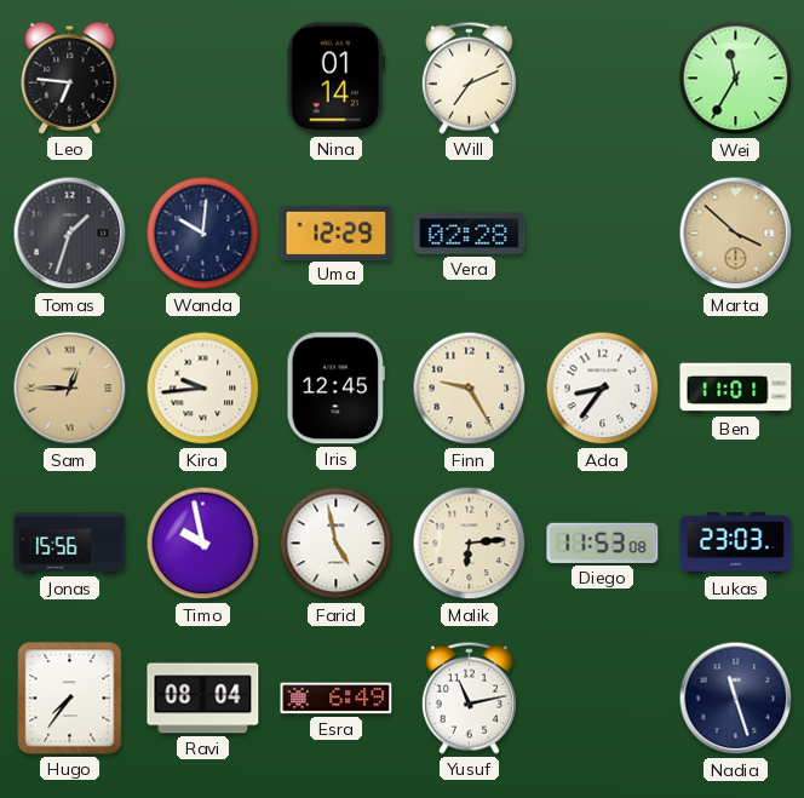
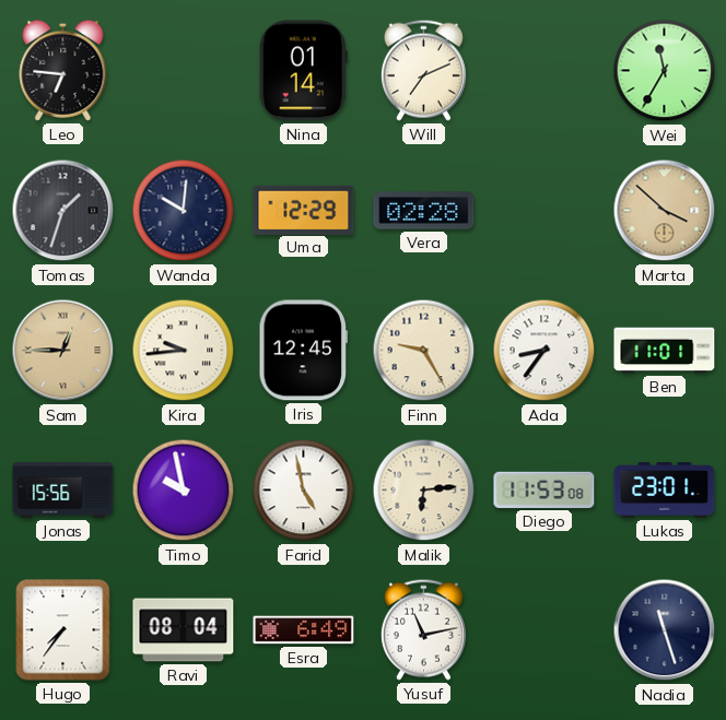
Lukas: 23:03 -> 23:01
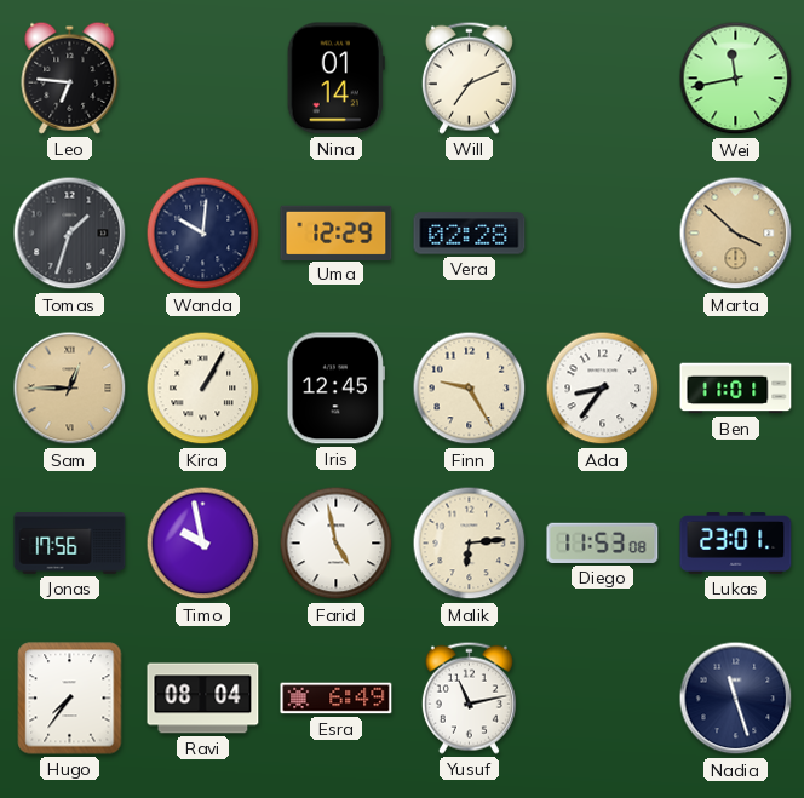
Wei: 11:35 -> 11:43
Kira: 9:44 -> 1:05
Jonas: 15:56 -> 17:56
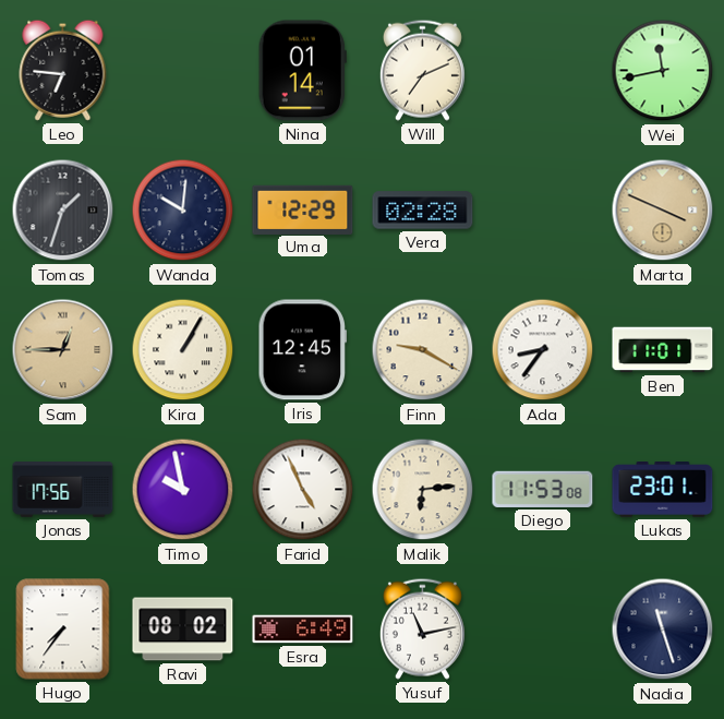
Marta: 3:52 -> 3:49
Finn: 9:25 -> 9:20
Farid: 4:58 -> 4:56
Ravi: 08:04 -> 08:02
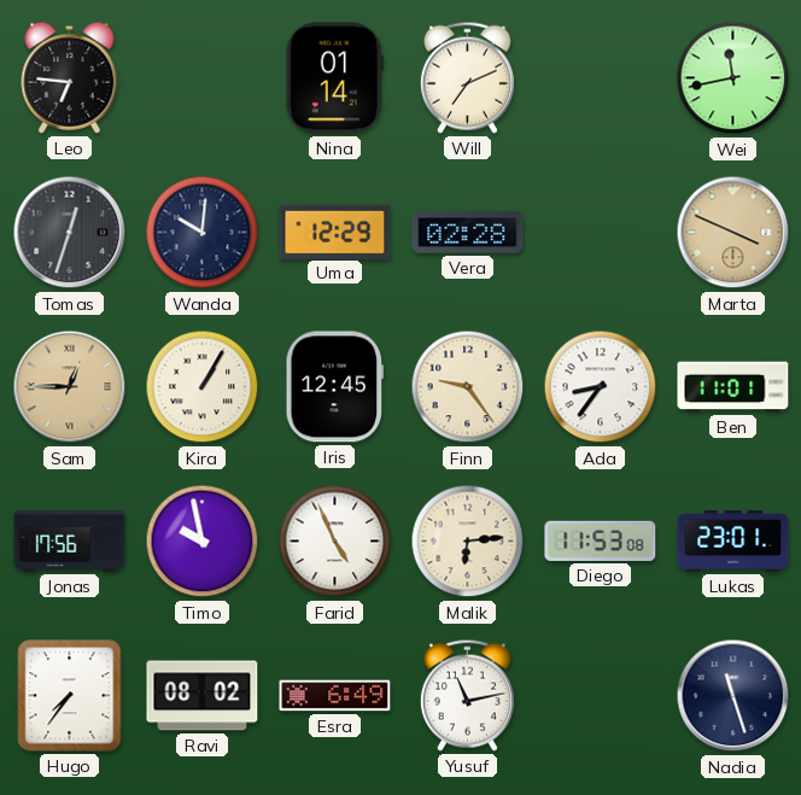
Tomas: 1:33 -> 12:33
Finn: 9:20 -> 9:24
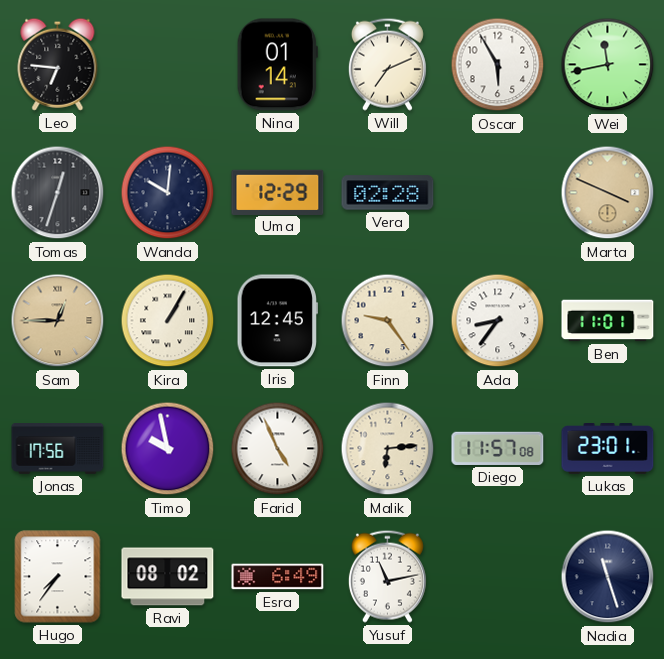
Oscar: none -> 5:55
Diego: 11:53 -> 11:57
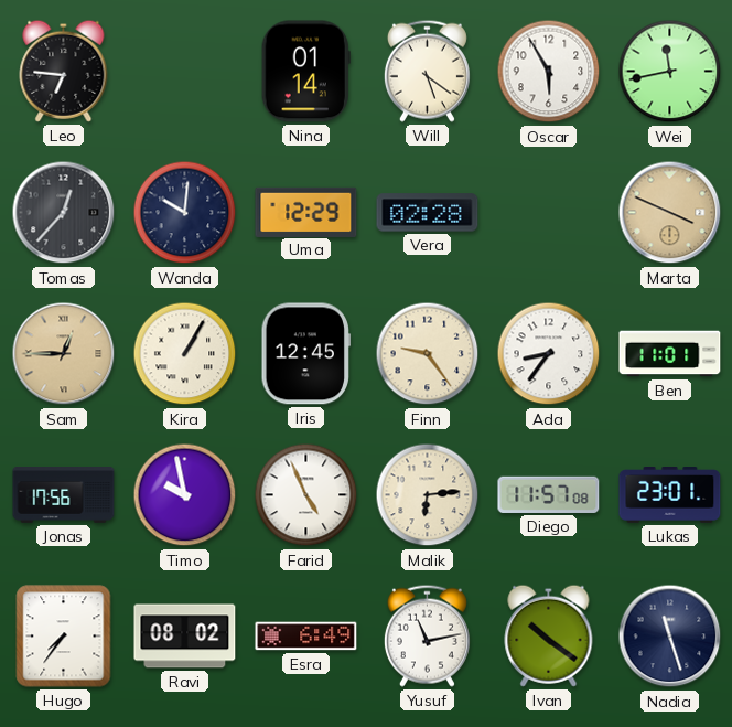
Will: 7:11 -> 5:21
Tomas: 12:33 -> 12:37
Ivan: none -> 10:21
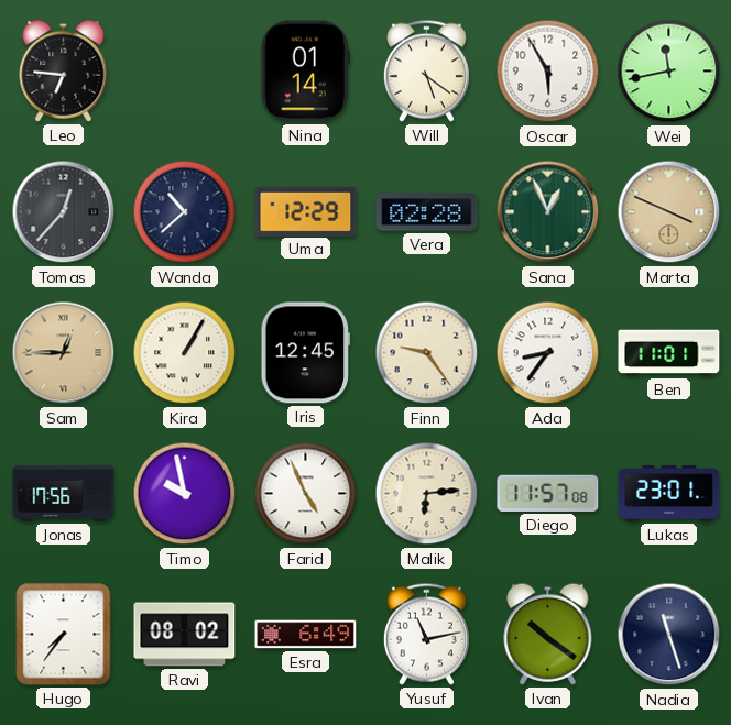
Wanda: 10:01 -> 10:38
Sana: none -> 12:56
